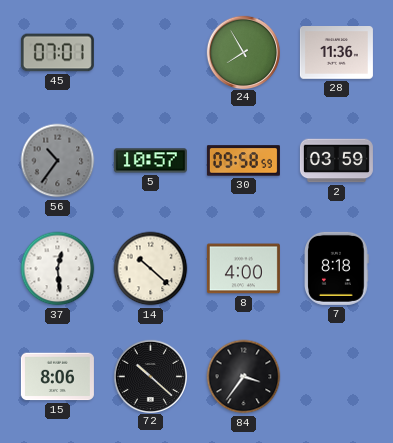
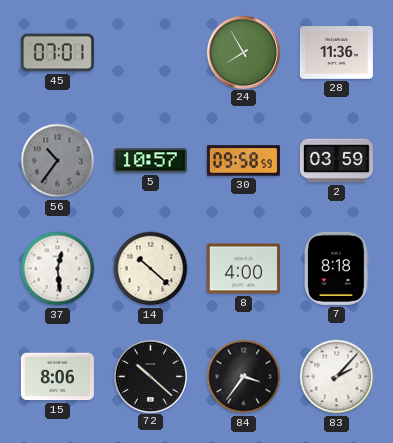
83: none -> 2:07
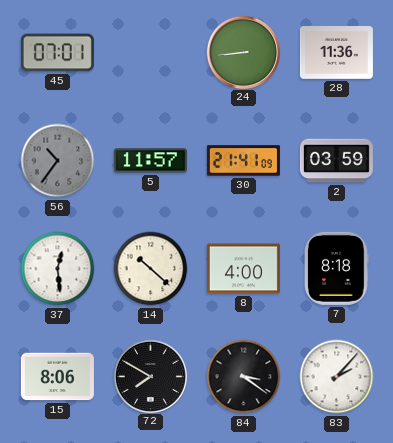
24: 7:55 -> 8:44
5: 10:57 -> 11:57
30: 09:58 -> 21:41
72: 10:22 -> 7:50
84: 3:36 -> 3:21
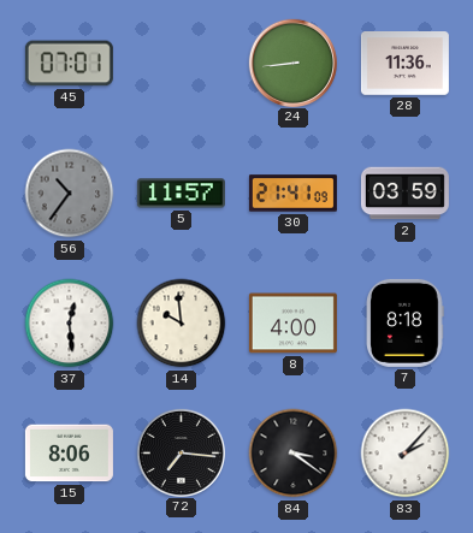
14: 10:22 -> 9:59
72: 7:50 -> 7:16
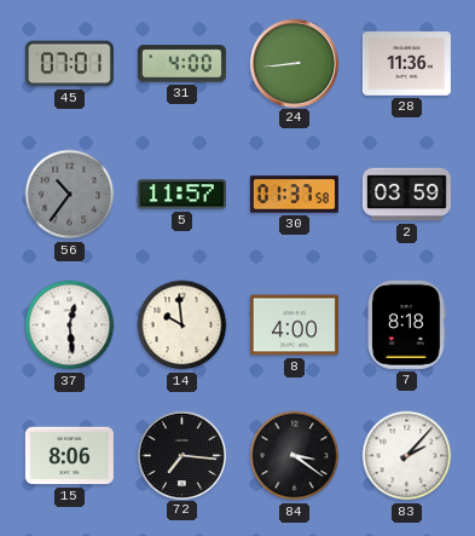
31: none -> 4:00
30: 21:41 -> 01:37
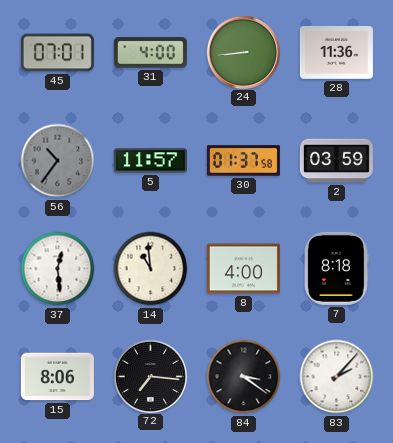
14: 9:59 -> 10:59
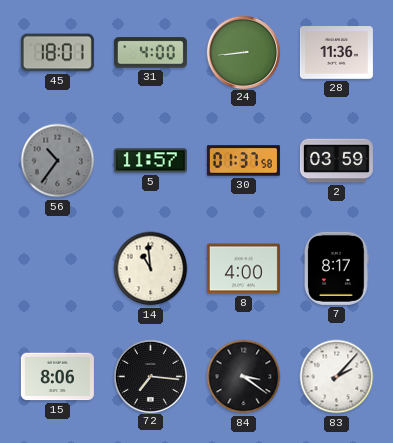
45: 07:01 -> 18:01
37: 12:29 -> none
7: 8:18 -> 8:17
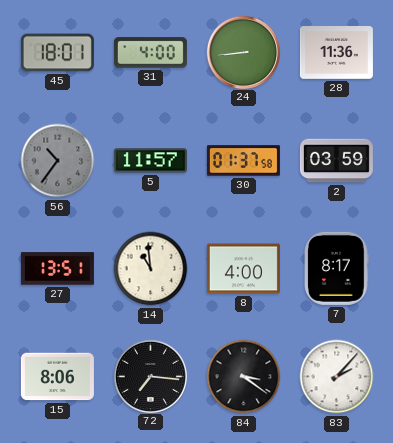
27: none -> 13:51
